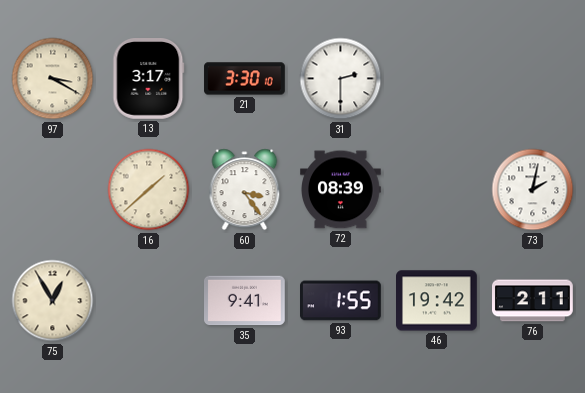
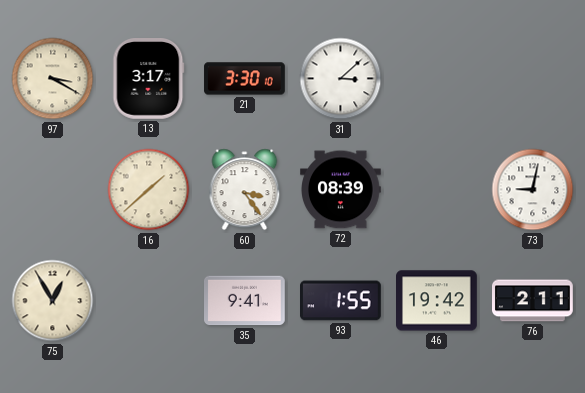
31: 2:30 -> 3:08
73: 2:02 -> 9:02
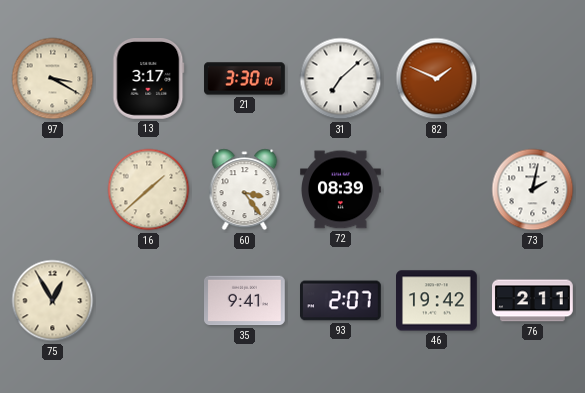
31: 3:08 -> 7:08
82: none -> 1:49
73: 9:02 -> 2:02
93: 1:55 -> 2:07
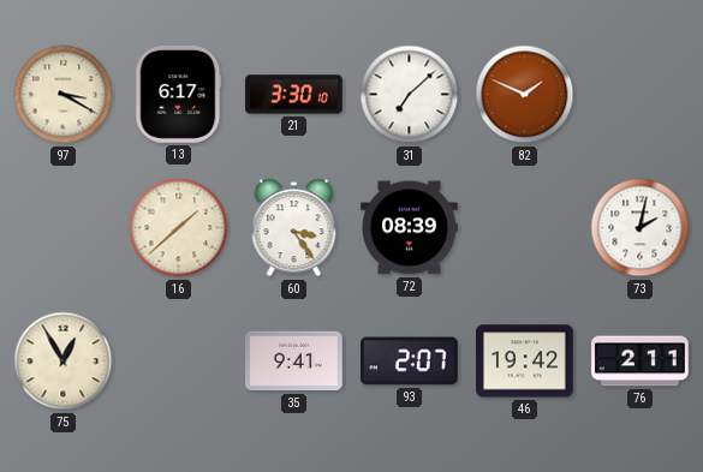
13: 3:17 -> 6:17
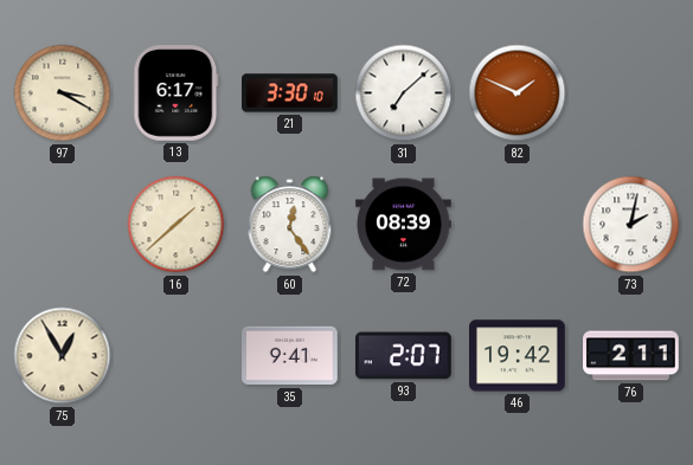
60: 3:24 -> 12:24
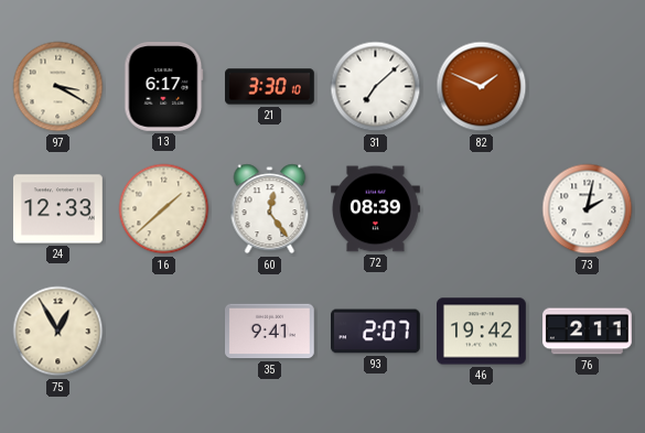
24: none -> 12:33
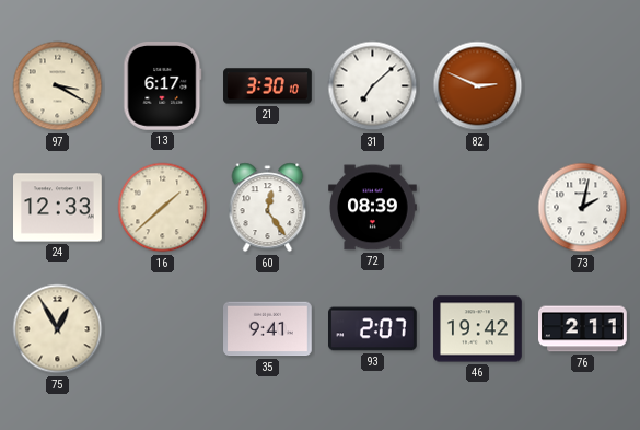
82: 1:49 -> 2:49
